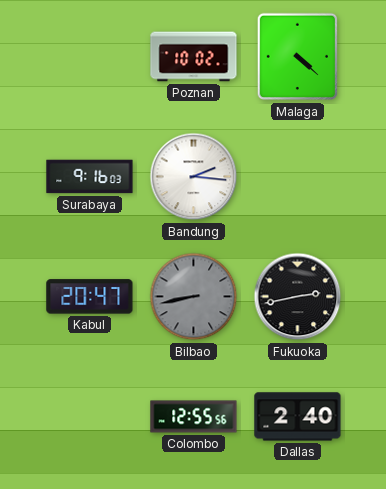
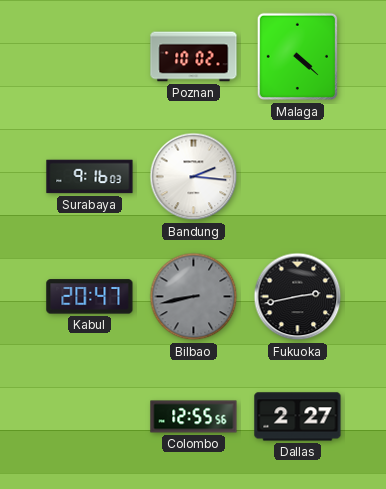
Dallas: 2:40 -> 2:27
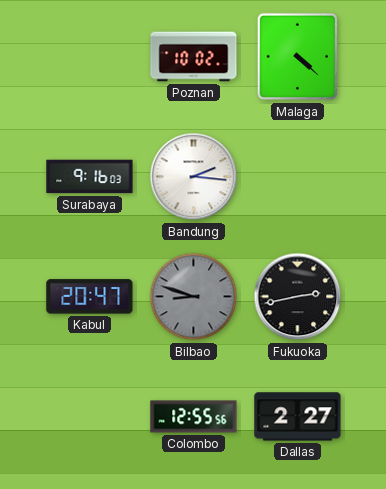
Bilbao: 8:43 -> 8:48
